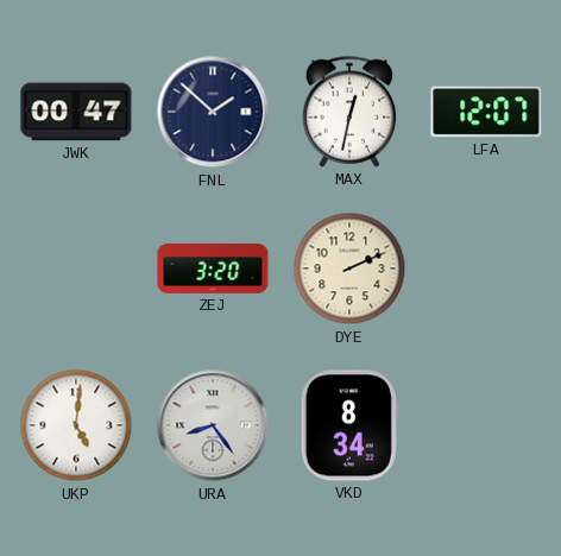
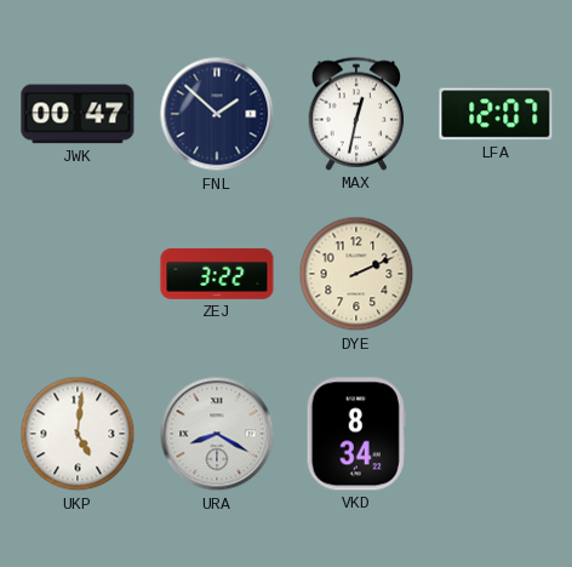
ZEJ: 3:20 -> 3:22
URA: 8:24 -> 8:20
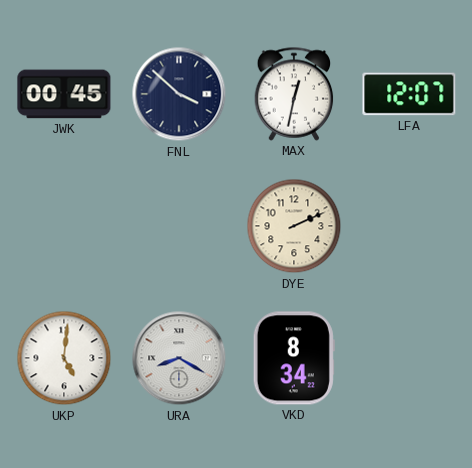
JWK: 00:47 -> 00:45
FNL: 1:52 -> 3:52
ZEJ: 3:22 -> none
